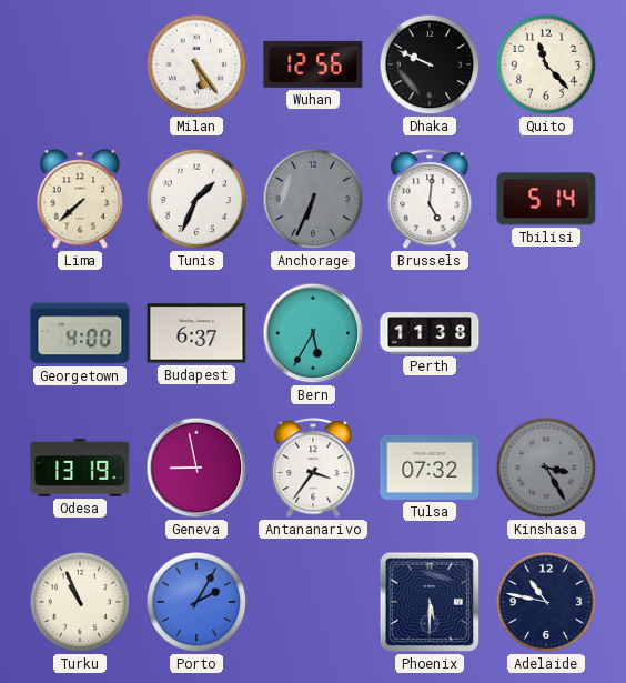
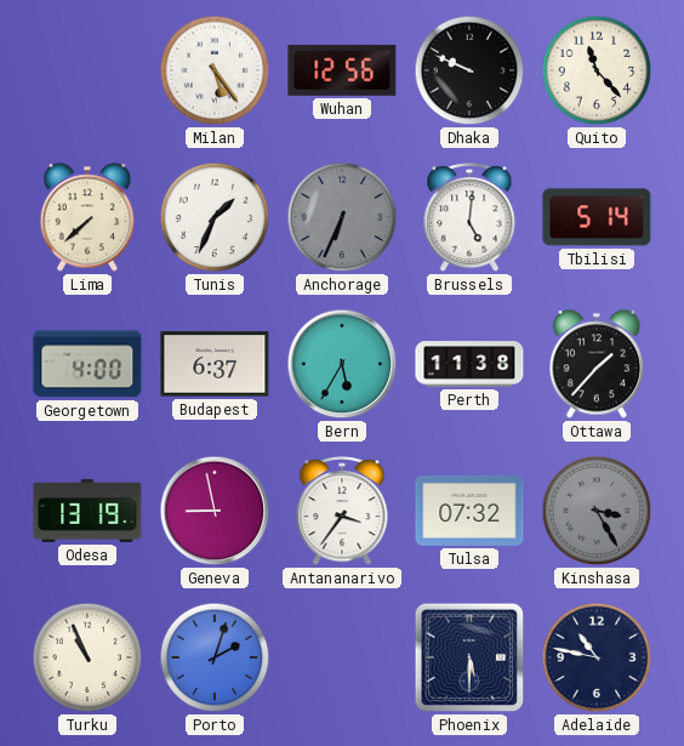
Ottawa: none -> 1:37
Porto: 2:05 -> 2:03
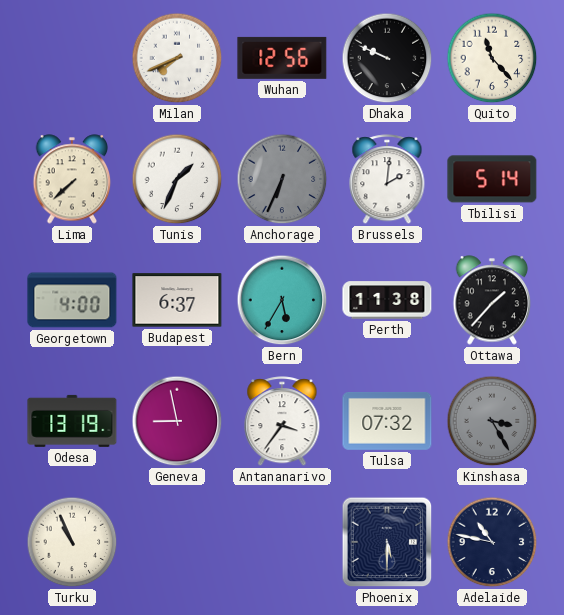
Milan: 5:24 -> 7:41
Brussels: 5:01 -> 2:01
Porto: 2:03 -> none
